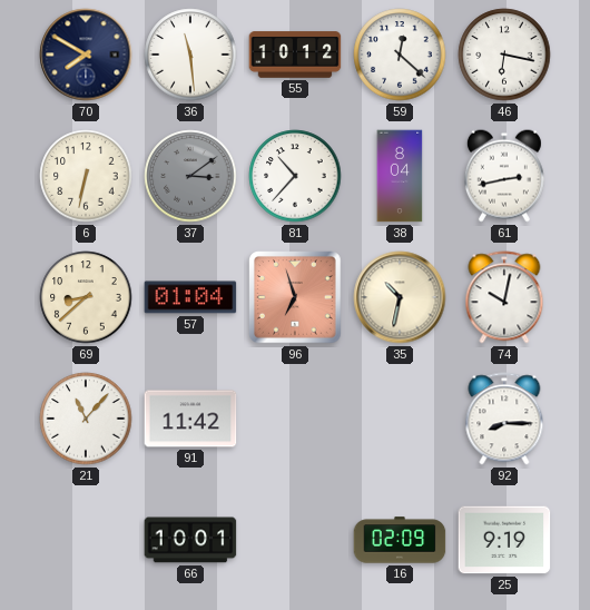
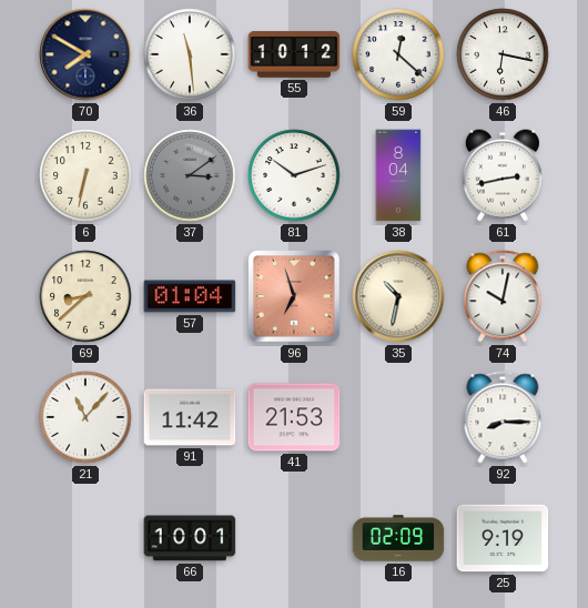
81: 10:37 -> 10:12
41: none -> 21:53
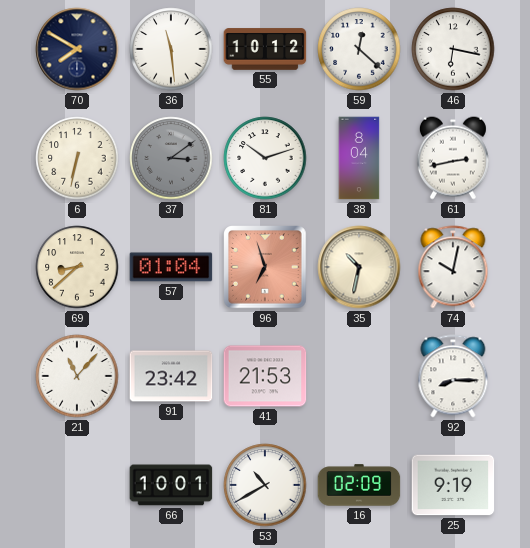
91: 11:42 -> 23:42
53: none -> 10:40
